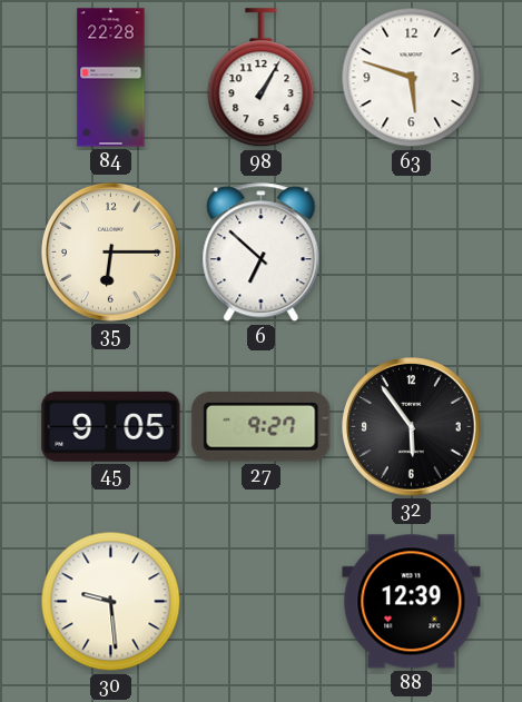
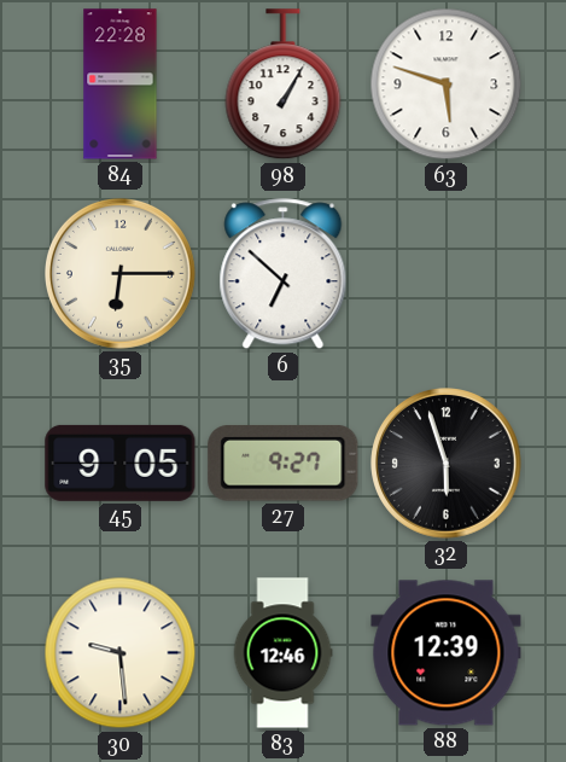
32: 5:54 -> 5:57
83: none -> 12:46
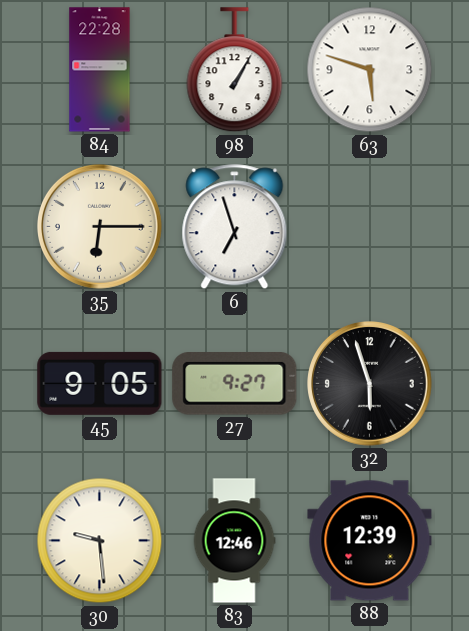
6: 6:52 -> 6:57
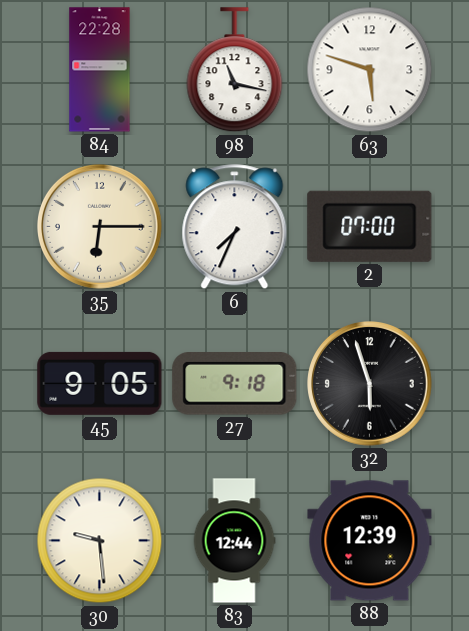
98: 1:05 -> 11:17
6: 6:57 -> 7:34
2: none -> 07:00
27: 9:27 -> 9:18
83: 12:46 -> 12:44
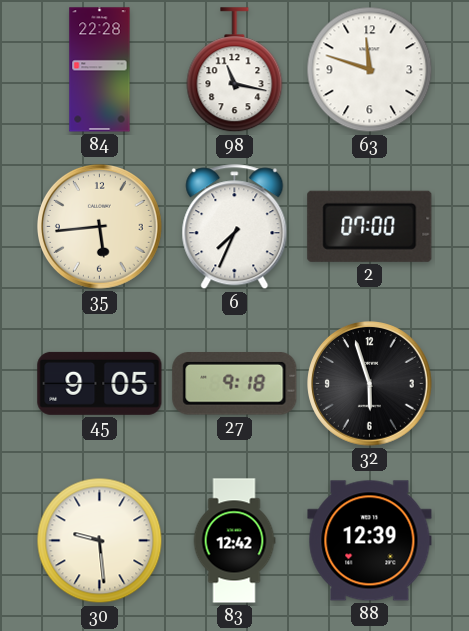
63: 5:48 -> 11:48
35: 6:15 -> 5:44
83: 12:44 -> 12:42
